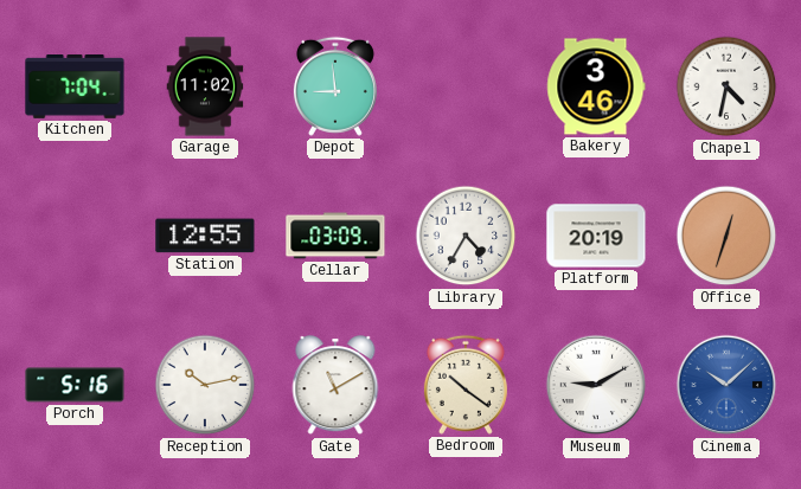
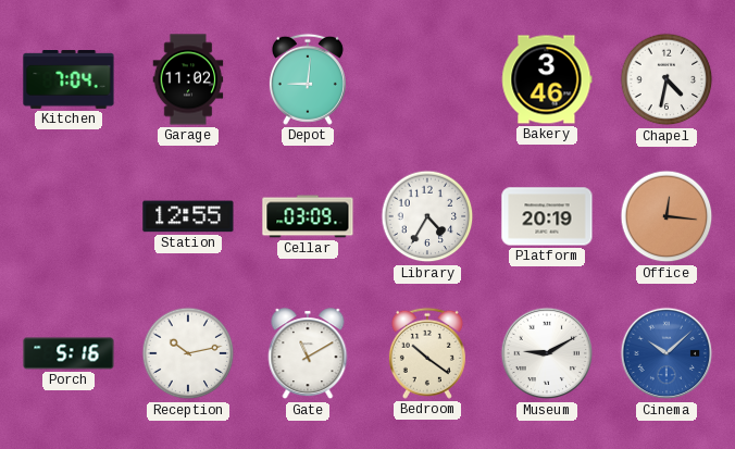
Depot: 8:59 -> 9:01
Office: 12:33 -> 12:16
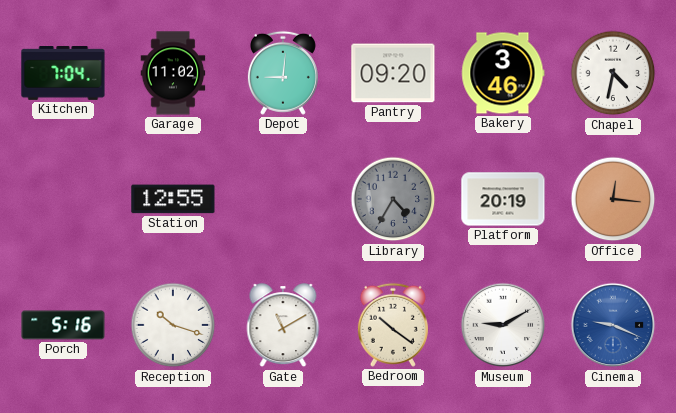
Pantry: none -> 09:20
Cellar: 03:09 -> none
Library dial: white -> grey
Reception: 10:13 -> 10:18
Cinema: 10:08 -> 9:19
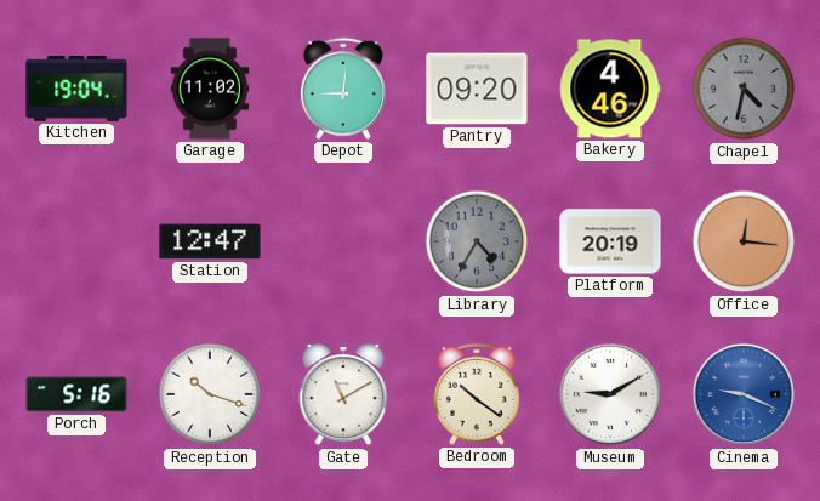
Kitchen: 7:04 -> 19:04
Bakery: 3:46 -> 4:46
Chapel dial: white -> grey
Station: 12:55 -> 12:47
